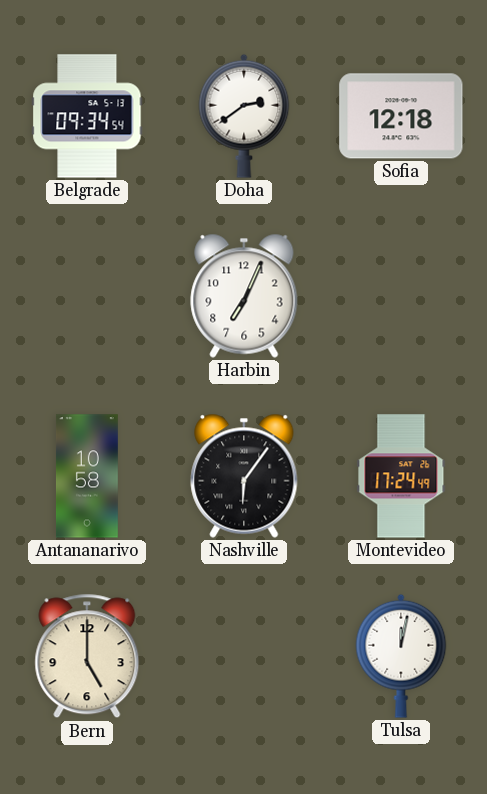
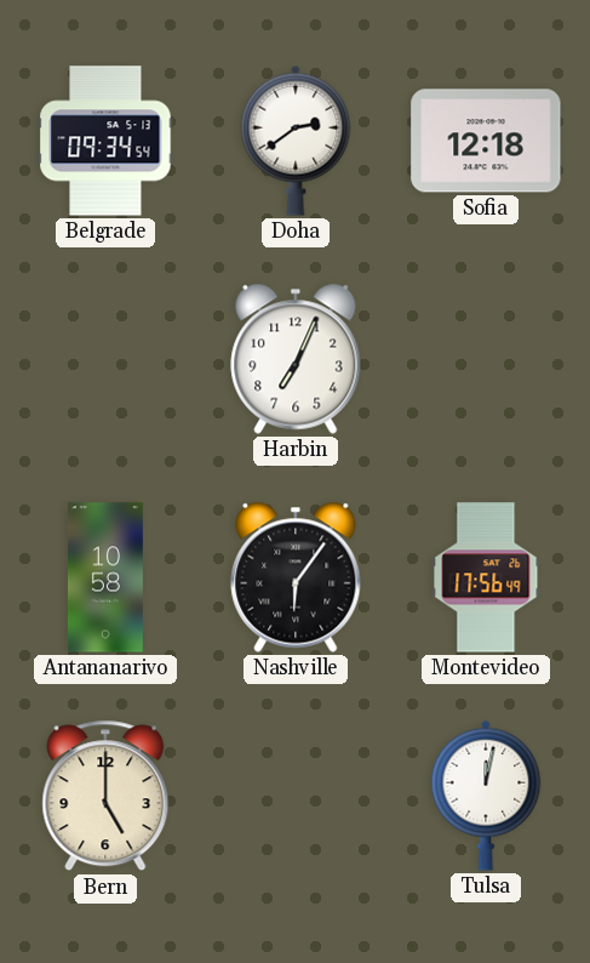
Montevideo: 17:24 -> 17:56
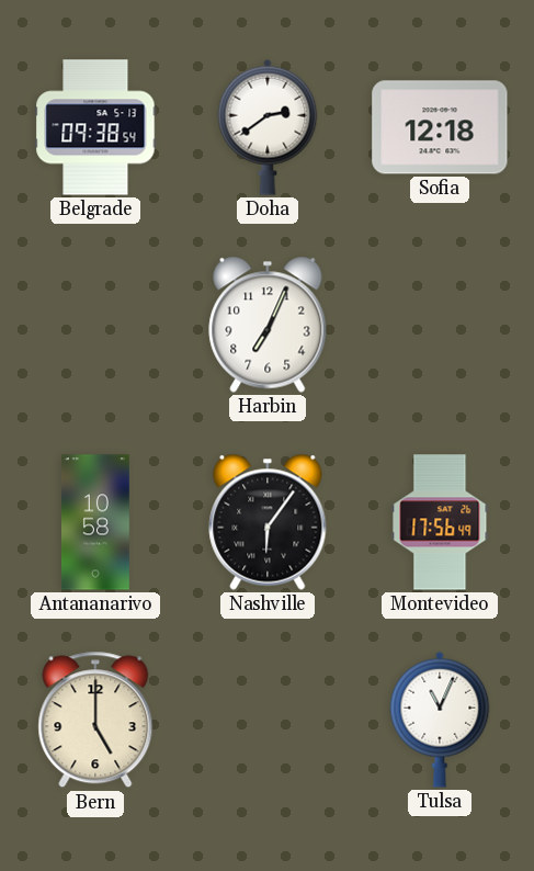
Belgrade: 09:34 -> 09:38
Tulsa: 12:02 -> 11:04
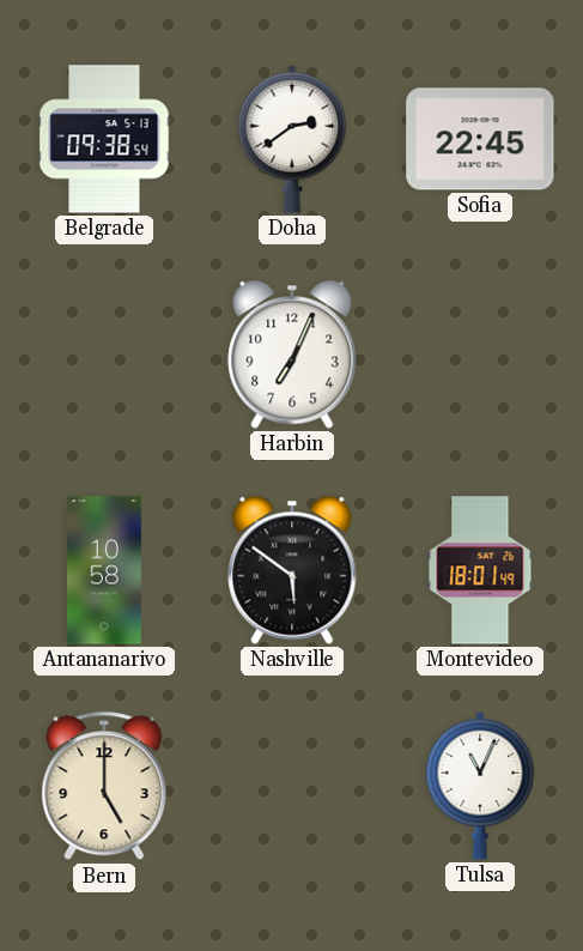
Sofia: 12:18 -> 22:45
Nashville: 6:06 -> 5:51
Montevideo: 17:56 -> 18:01
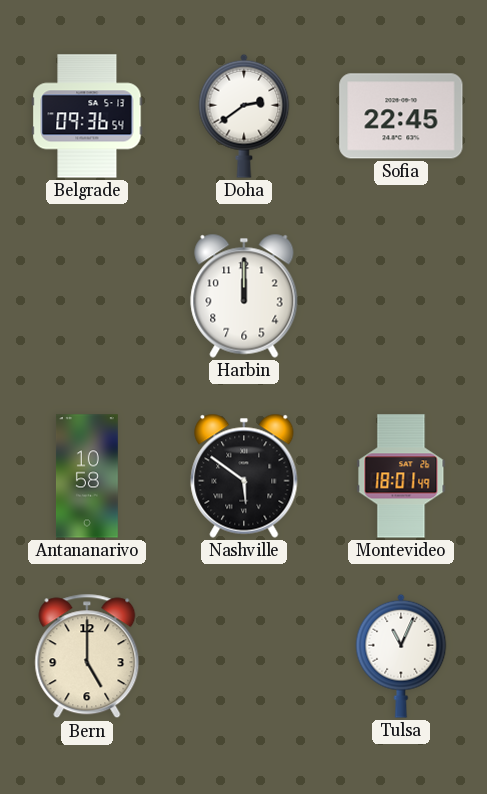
Belgrade: 09:38 -> 09:36
Harbin: 7:04 -> 12:00
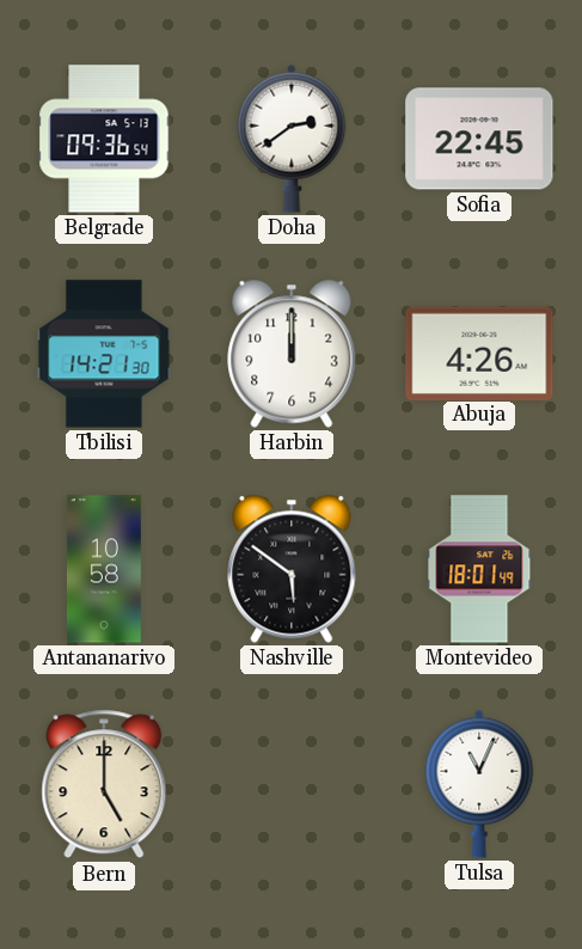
Tbilisi: none -> 14:21
Abuja: none -> 4:26
